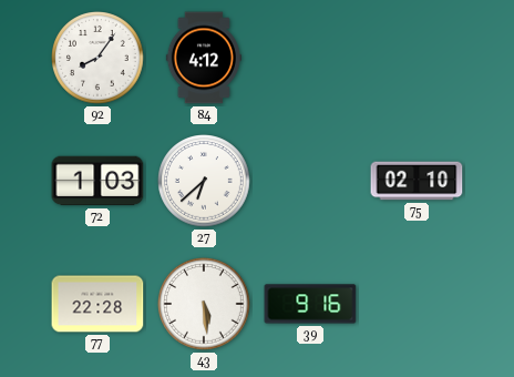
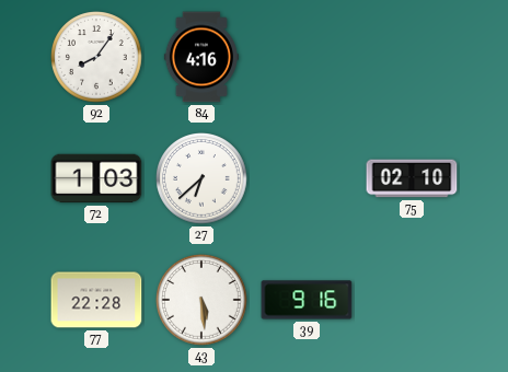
84: 4:12 -> 4:16
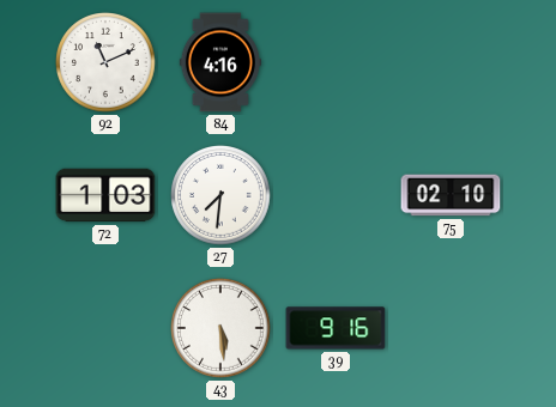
92: 8:06 -> 11:11
27: 6:38 -> 7:31
77: 22:28 -> none
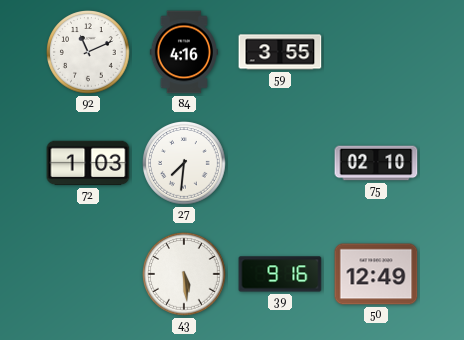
59: none -> 3:55
50: none -> 12:49
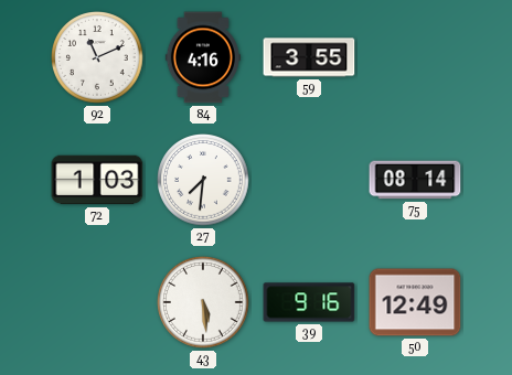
75: 02:10 -> 08:14
